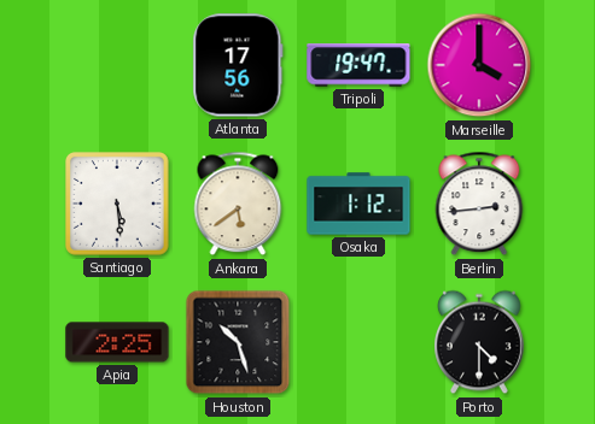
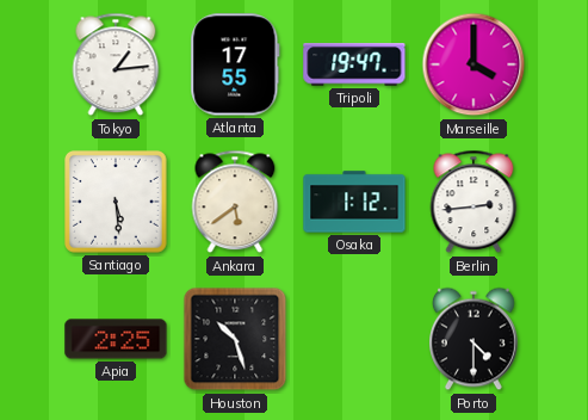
Tokyo: none -> 1:14
Atlanta: 17:56 -> 17:55
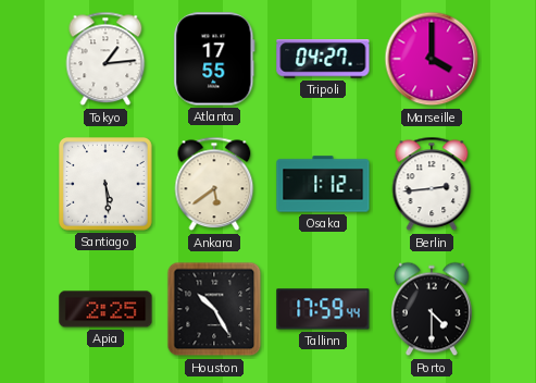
Tripoli: 19:47 -> 04:27
Houston: 10:27 -> 10:25
Tallinn: none -> 17:59
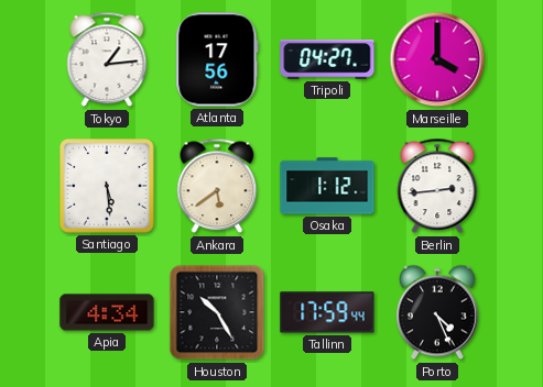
Atlanta: 17:55 -> 17:56
Apia: 2:25 -> 4:34
Porto: 4:30 -> 4:26
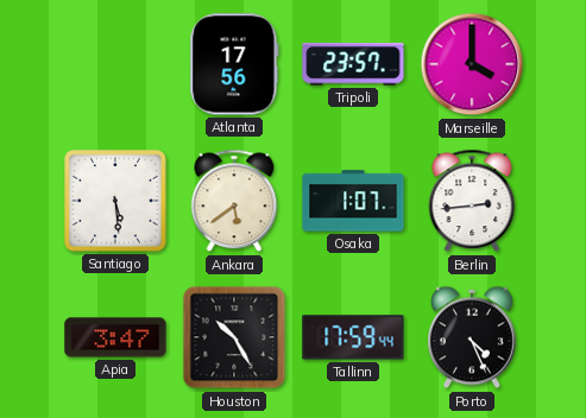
Tokyo: 1:14 -> none
Tripoli: 04:27 -> 23:57
Osaka: 1:12 -> 1:07
Apia: 4:34 -> 3:47
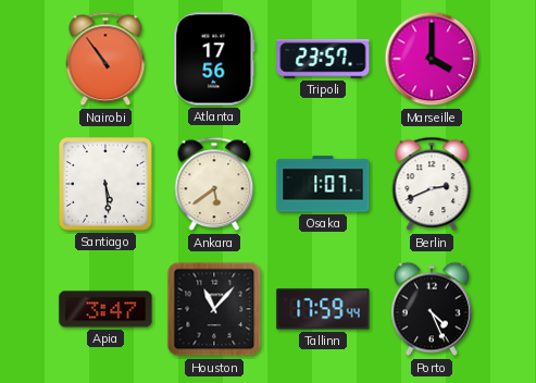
Nairobi: none -> 10:54
Berlin: 2:44 -> 2:41
Houston: 10:25 -> 11:07
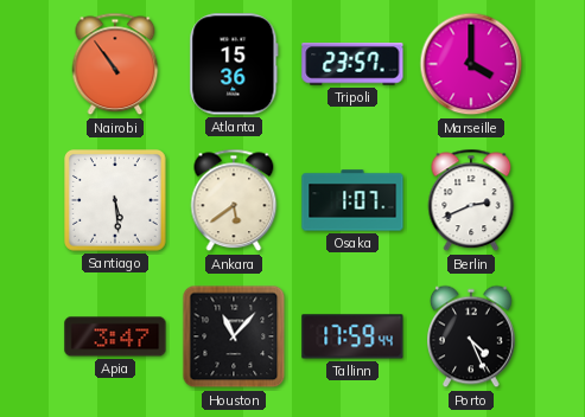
Atlanta: 17:56 -> 15:36
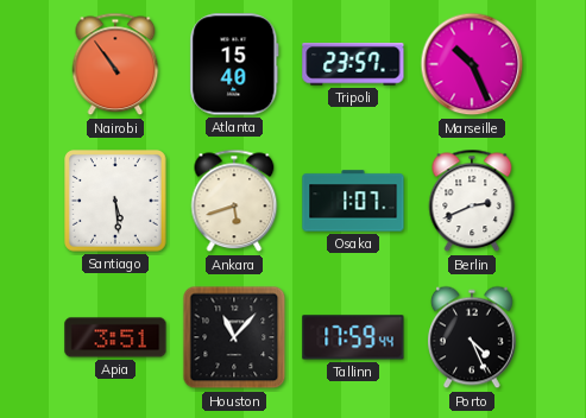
Atlanta: 15:36 -> 15:40
Marseille: 4:00 -> 10:26
Ankara: 5:39 -> 5:42
Apia: 3:47 -> 3:51
